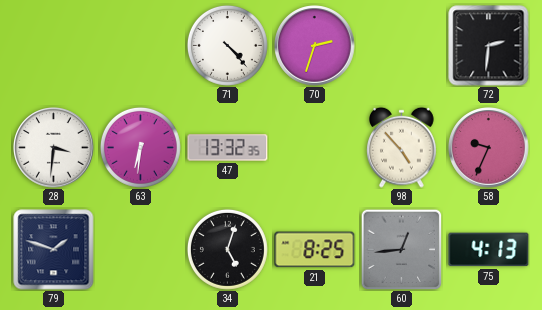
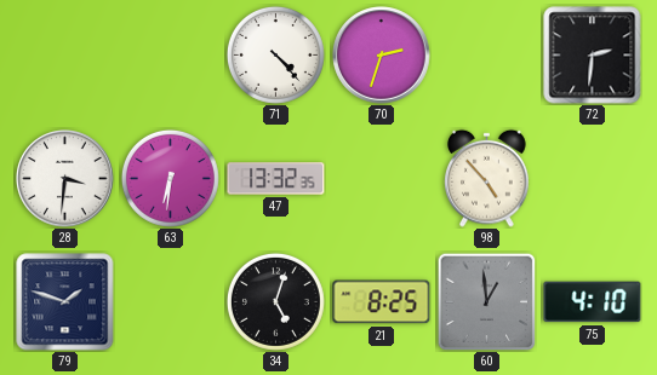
58: 9:34 -> none
60: 12:44 -> 12:59
75: 4:13 -> 4:10
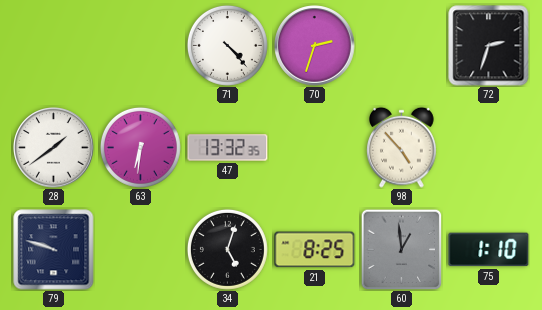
72: 2:31 -> 2:33
28: 3:31 -> 1:39
79: 1:48 -> 9:48
75: 4:10 -> 1:10
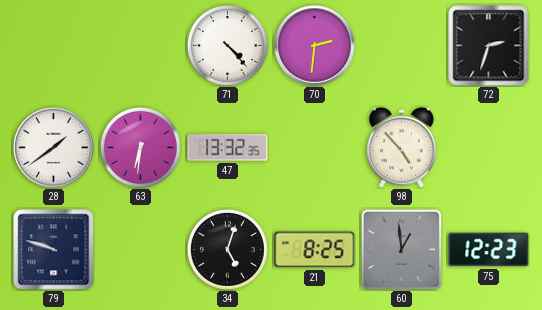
70: 2:33 -> 2:31
75: 1:10 -> 12:23
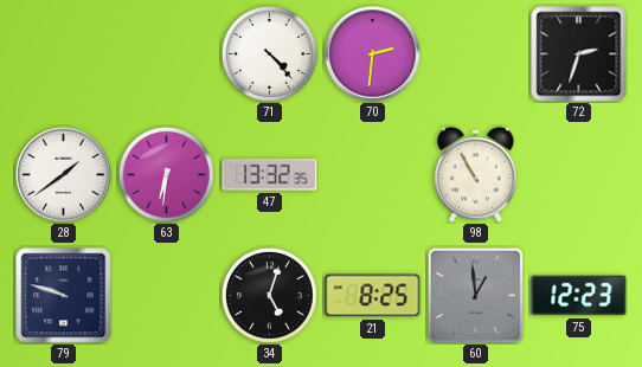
98: 4:53 -> 10:55
